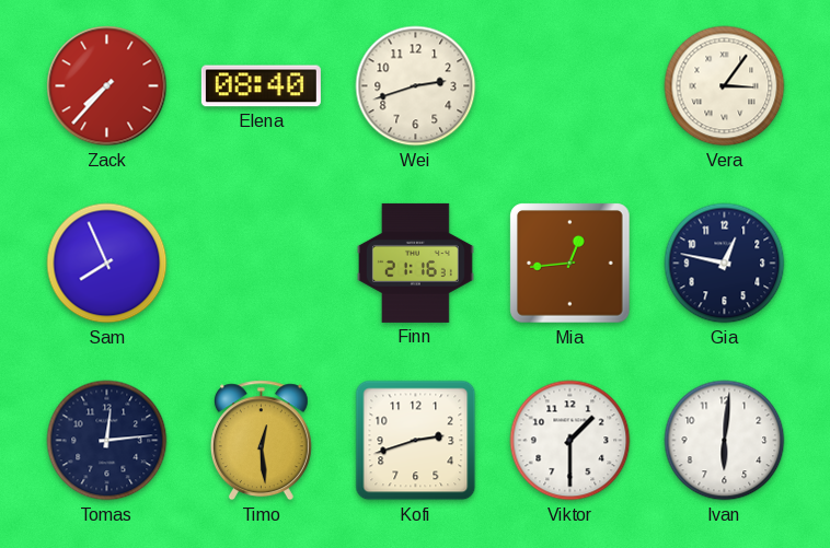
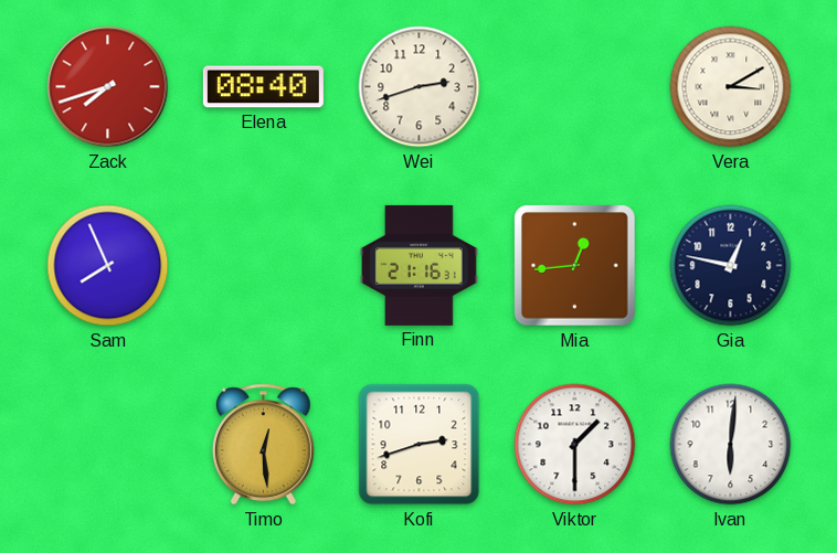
Zack: 7:37 -> 7:42
Vera: 3:06 -> 3:10
Tomas: 12:14 -> none
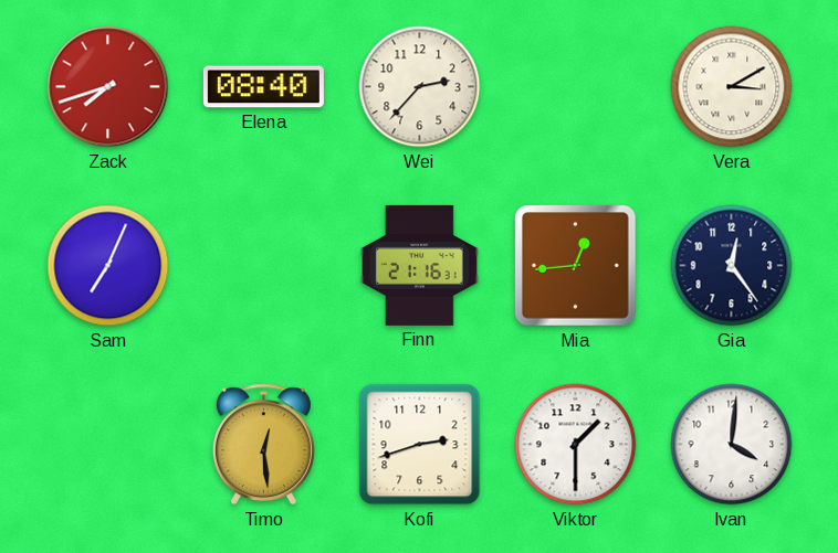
Wei: 2:42 -> 2:37
Sam: 7:56 -> 7:04
Gia: 12:47 -> 12:24
Ivan: 6:01 -> 4:01
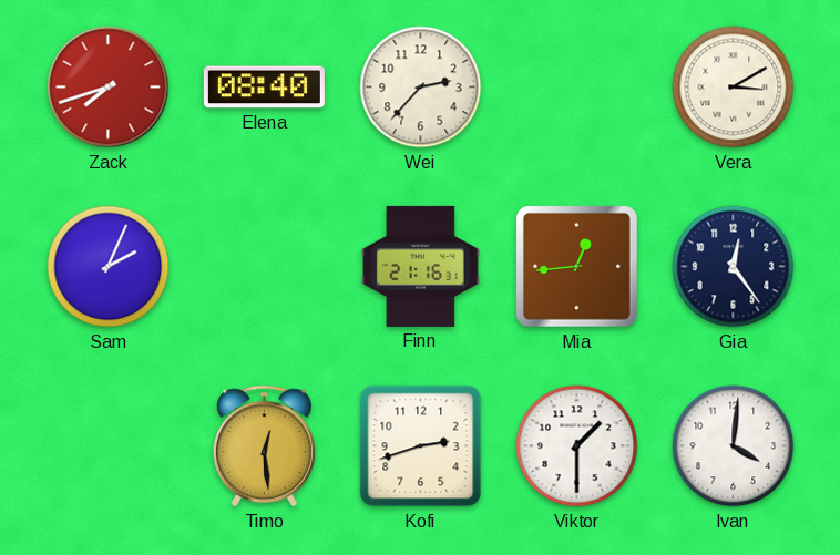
Sam: 7:04 -> 2:04
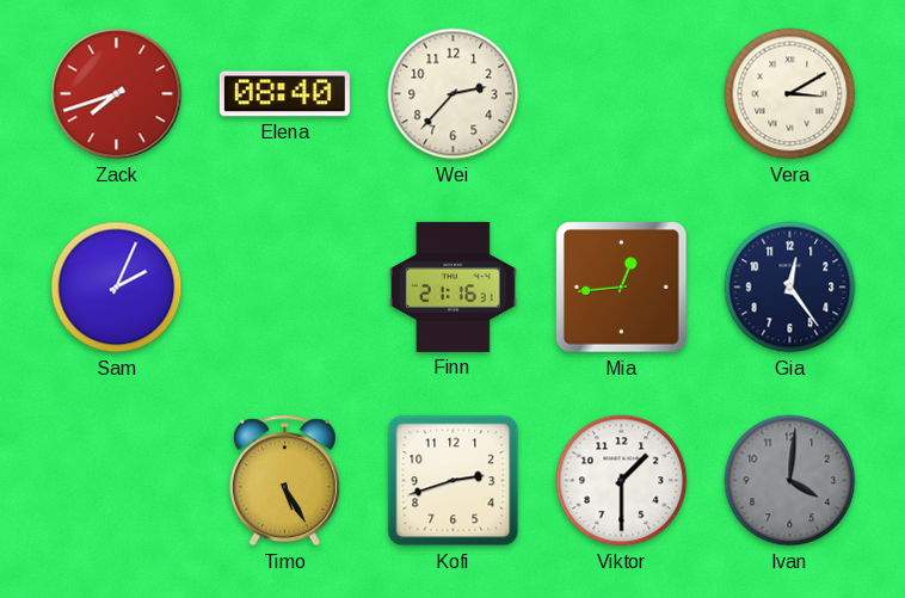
Timo: 12:29 -> 5:25
Ivan dial: white -> grey
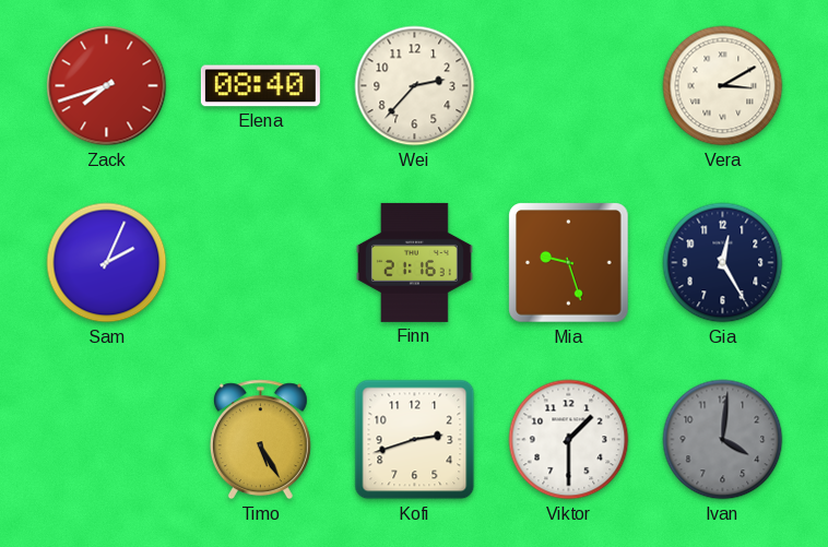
Mia: 12:44 -> 9:27
Gia: 12:24 -> 12:25
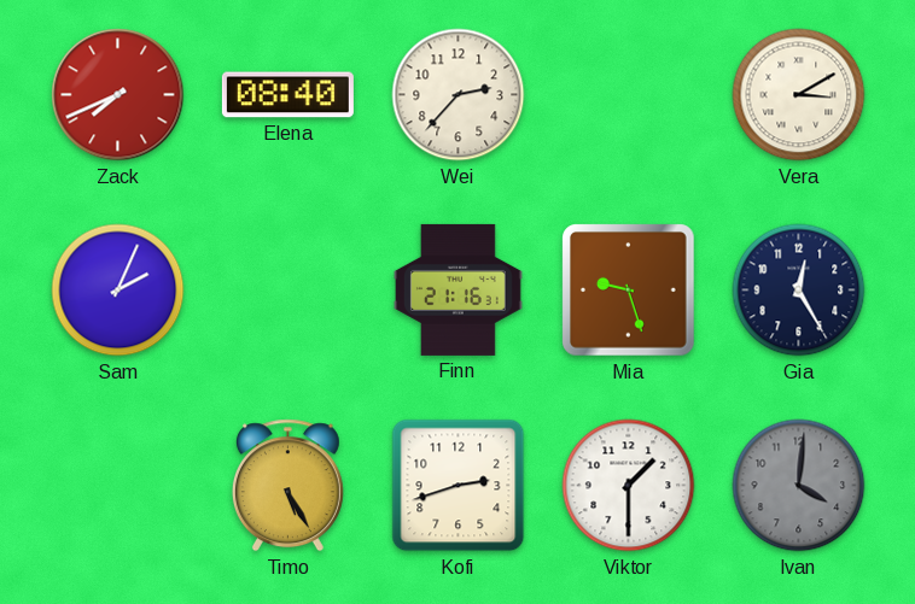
Zack: 7:42 -> 7:41
